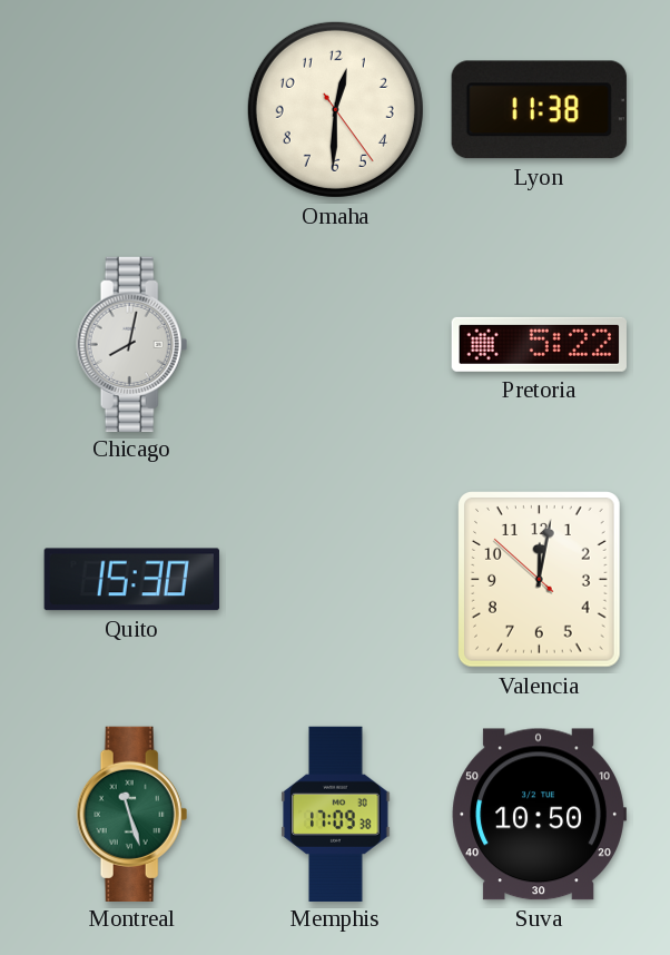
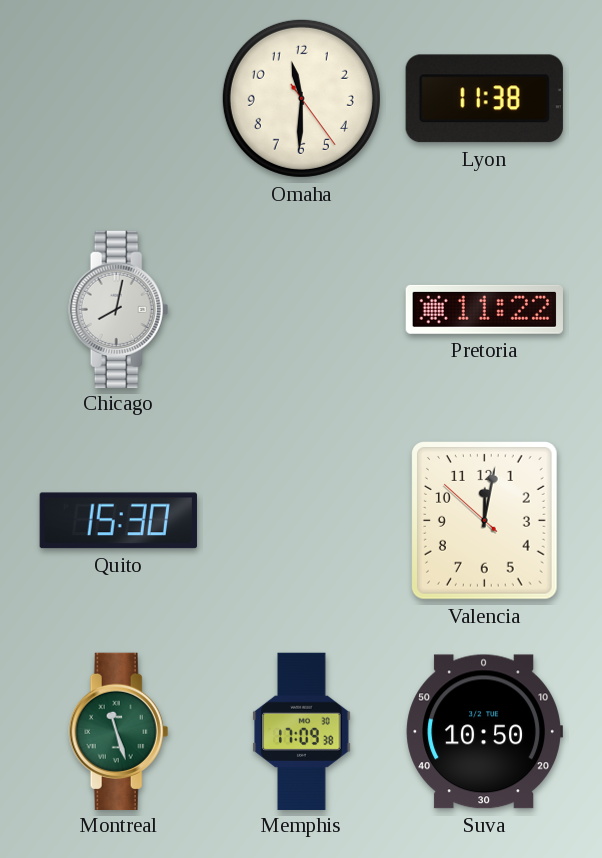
Omaha: 12:30 -> 11:30
Pretoria: 5:22 -> 11:22
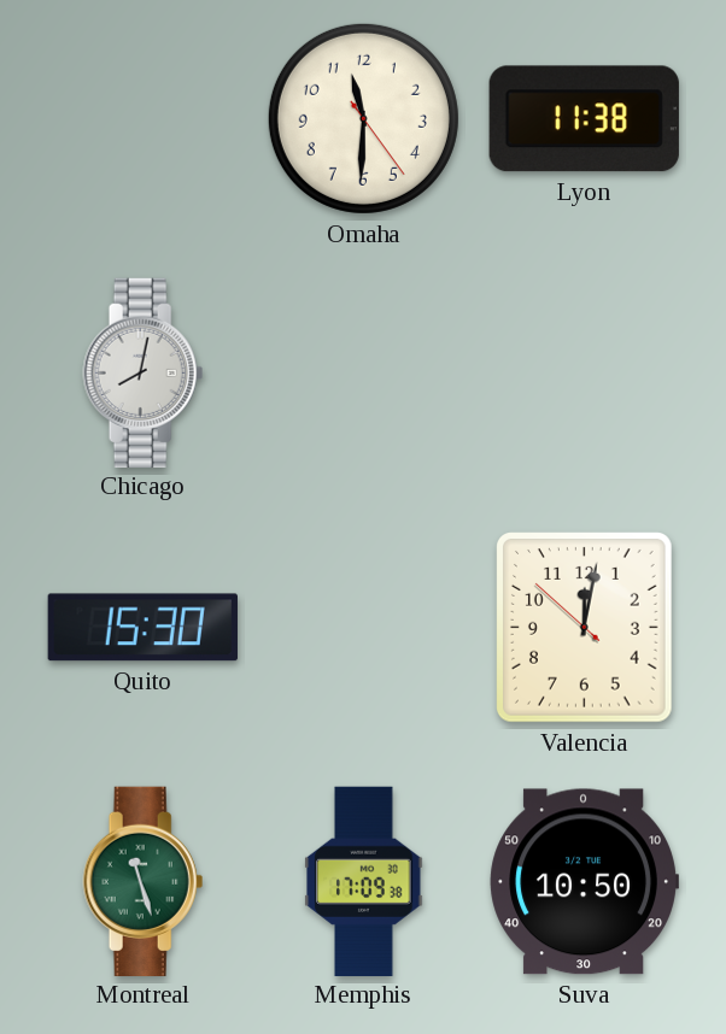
Pretoria: 11:22 -> none
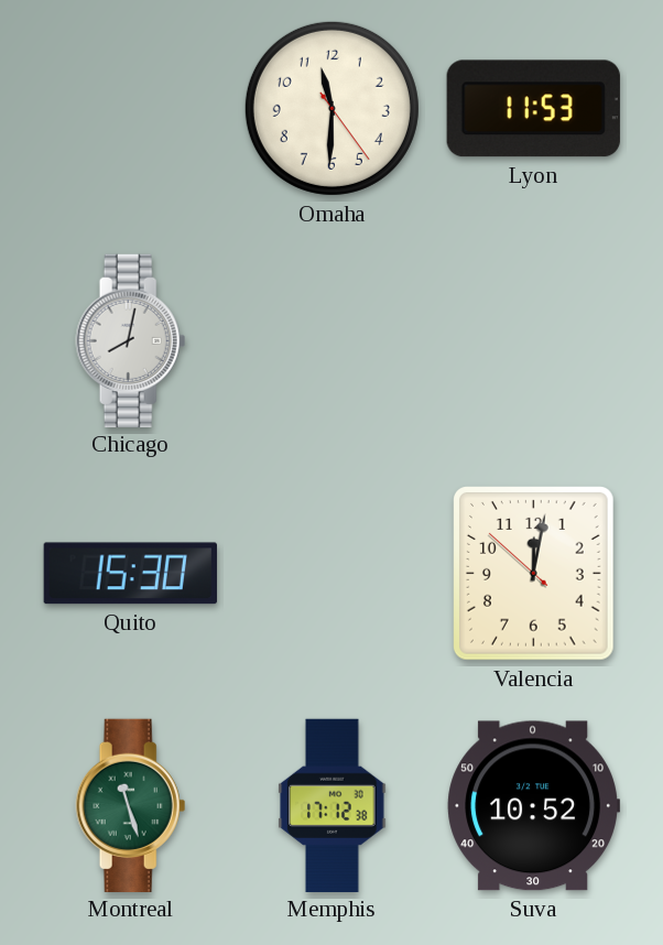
Lyon: 11:38 -> 11:53
Memphis: 17:09 -> 17:12
Suva: 10:50 -> 10:52
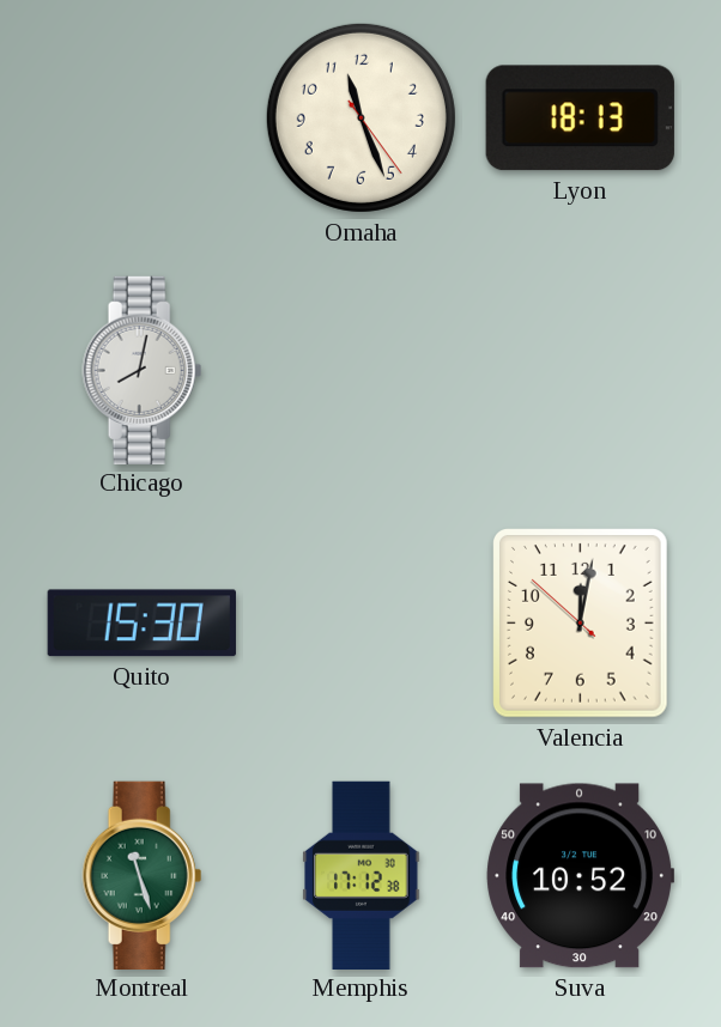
Omaha: 11:30 -> 11:26
Lyon: 11:53 -> 18:13
